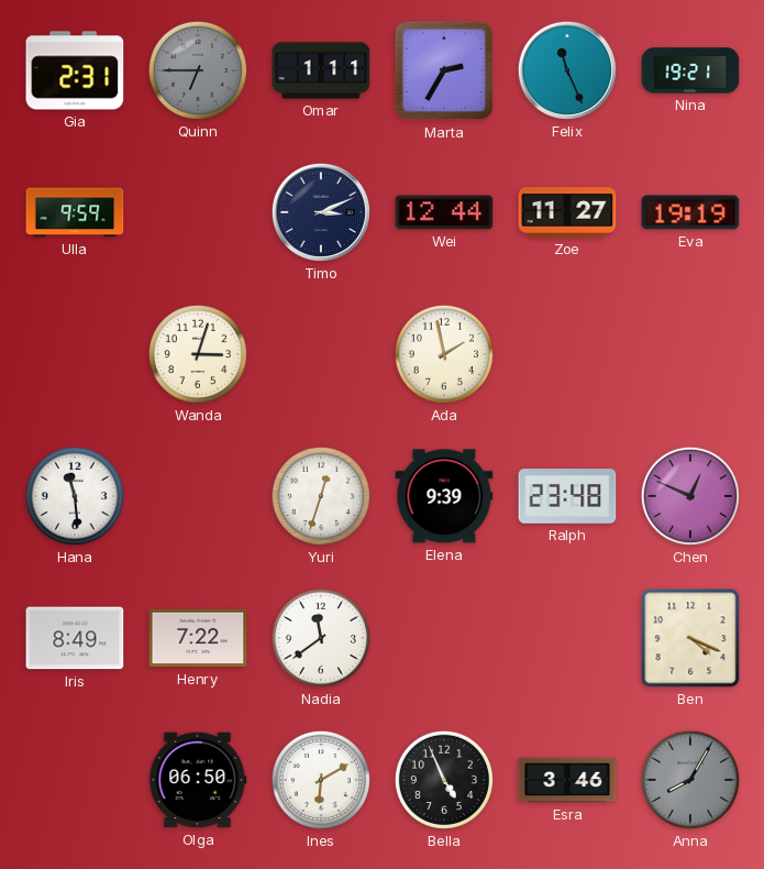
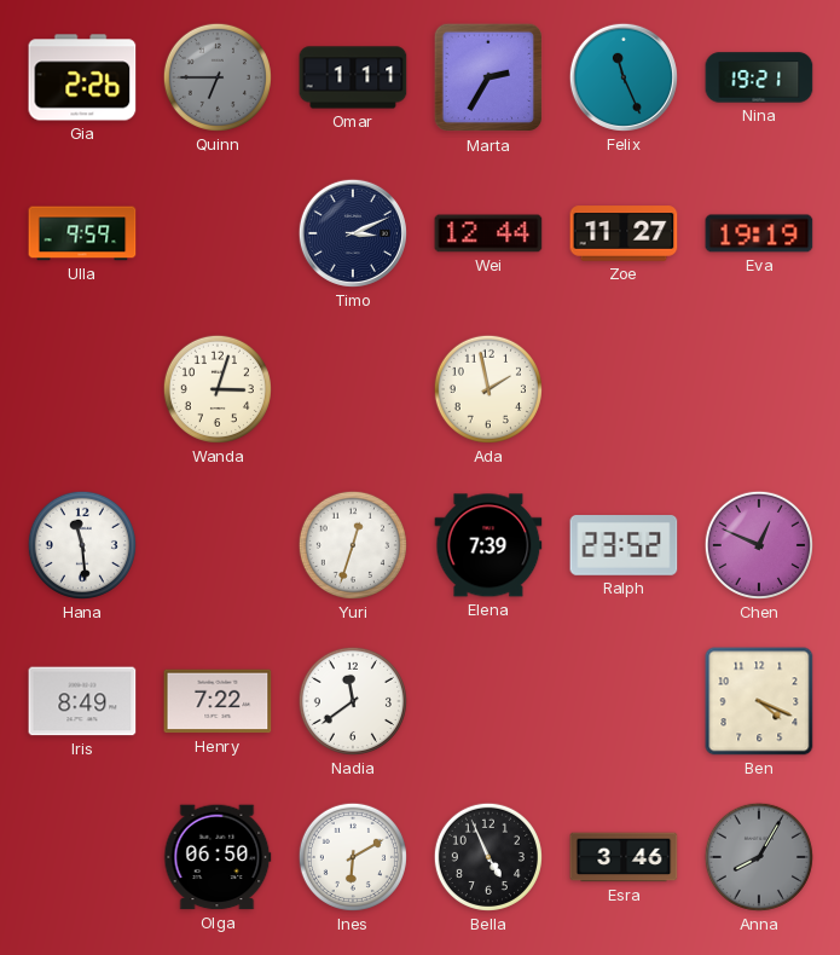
Gia: 2:31 -> 2:26
Elena: 9:39 -> 7:39
Ralph: 23:48 -> 23:52
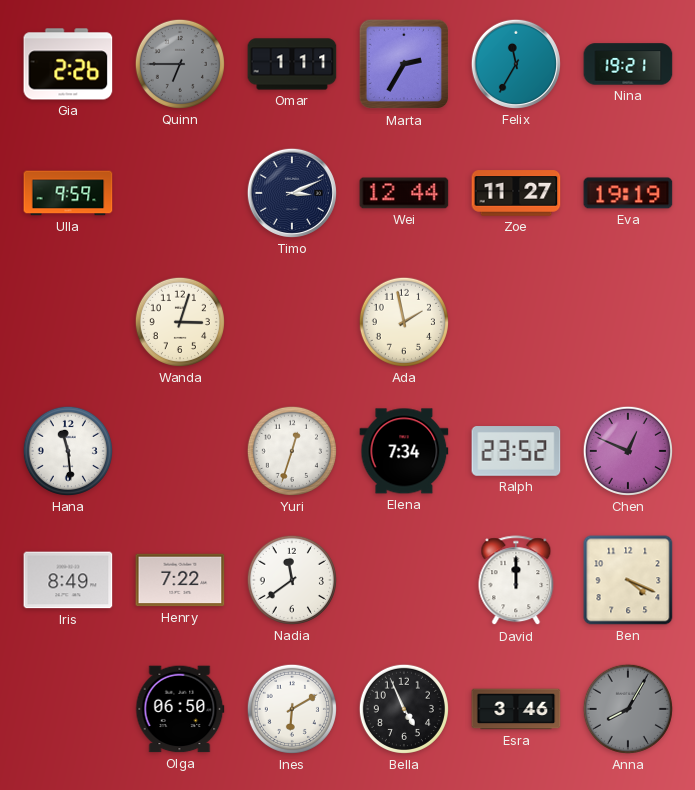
Felix: 11:26 -> 11:35
Elena: 7:39 -> 7:34
David: none -> 12:00
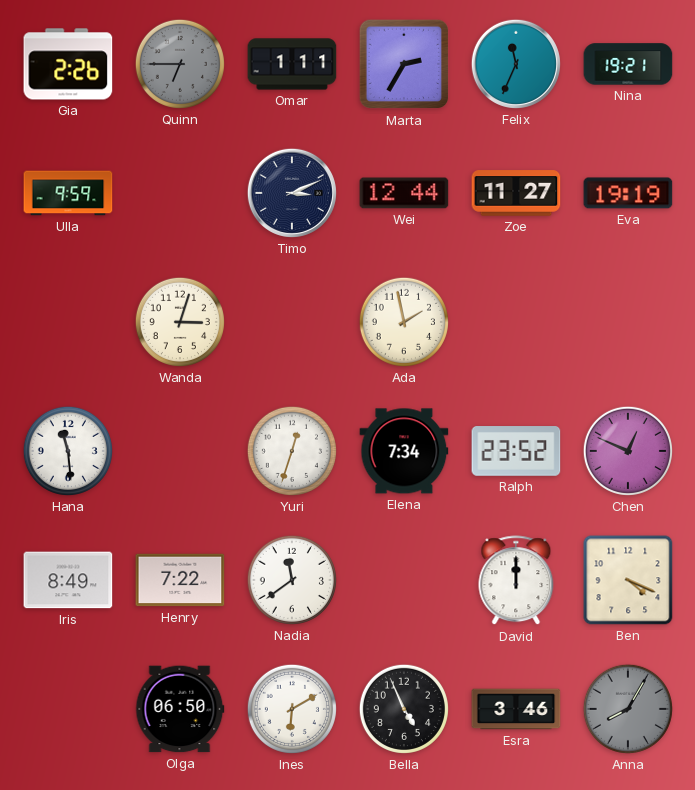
Felix: 11:35 -> 11:34
